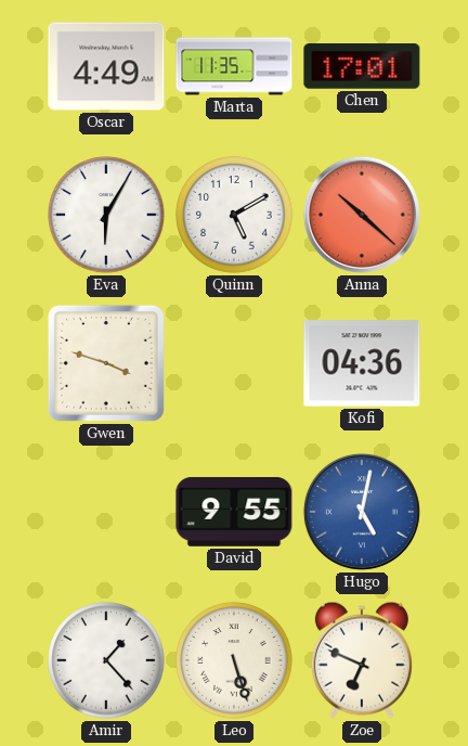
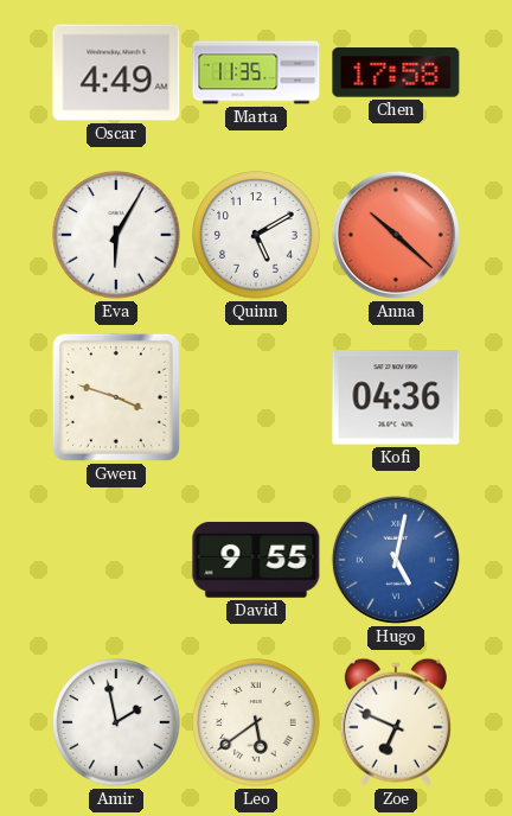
Chen: 17:01 -> 17:58
Amir: 1:23 -> 1:58
Leo: 5:27 -> 5:39
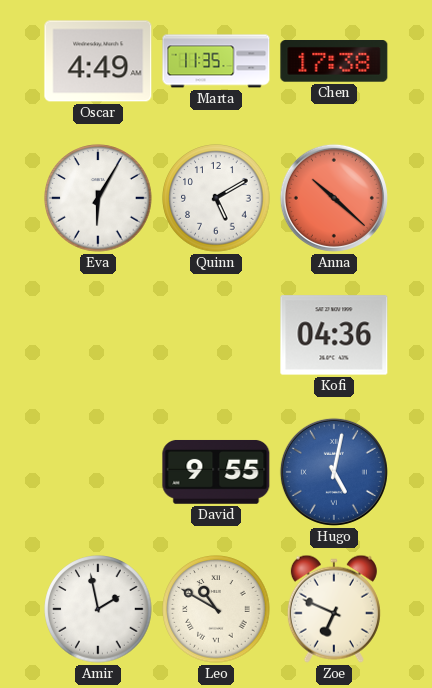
Chen: 17:58 -> 17:38
Gwen: 3:48 -> none
Leo: 5:39 -> 10:50
